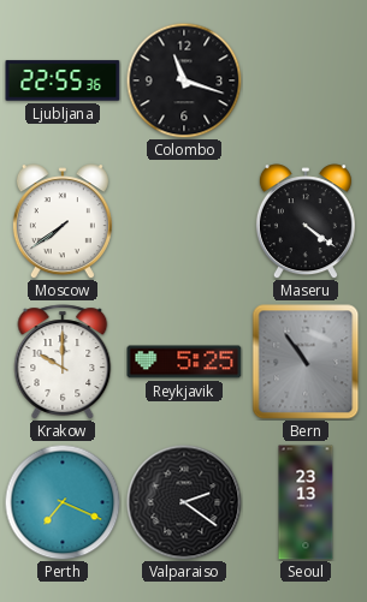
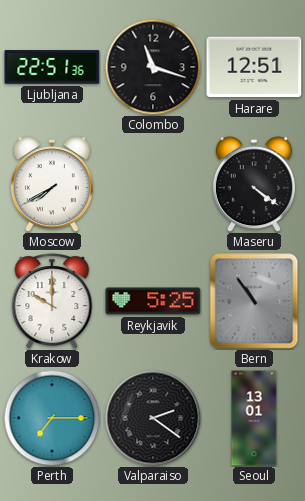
Ljubljana: 22:55 -> 22:51
Harare: none -> 12:51
Moscow: 7:39 -> 7:40
Perth: 7:19 -> 7:15
Seoul: 23:13 -> 13:01
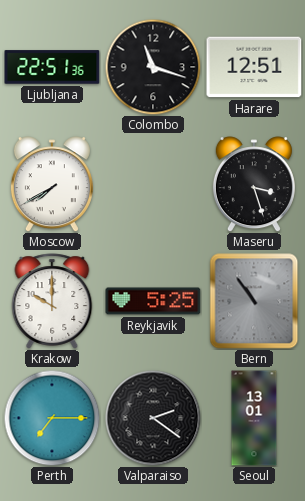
Maseru: 4:21 -> 3:27
